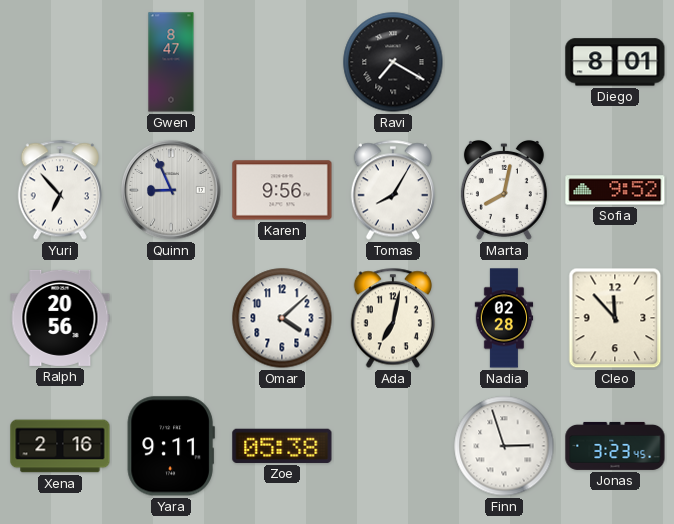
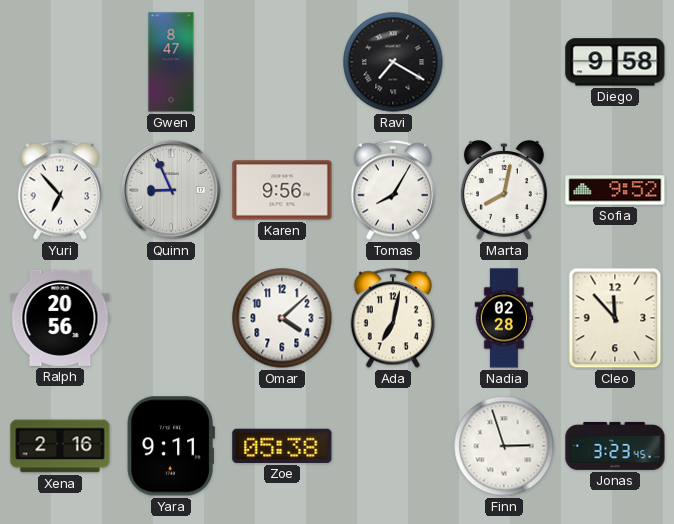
Diego: 8:01 -> 9:58
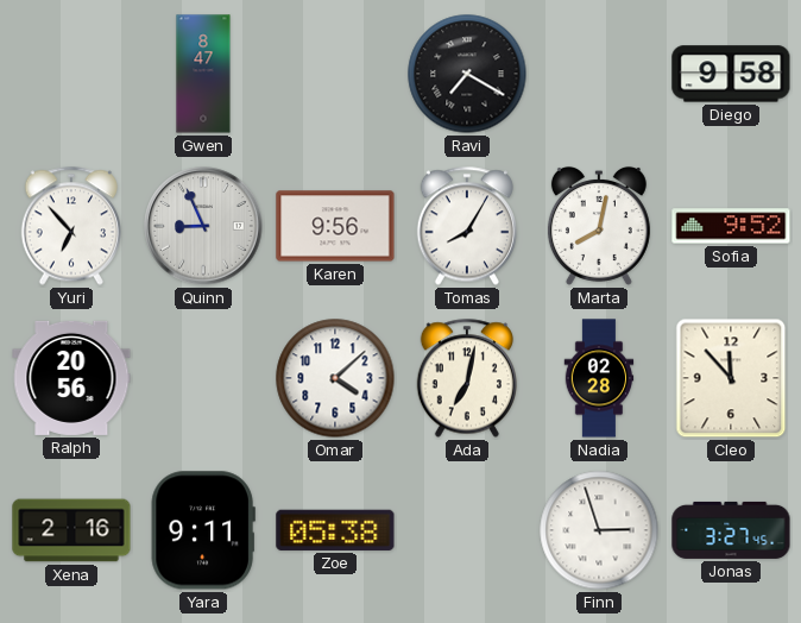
Jonas: 3:23 -> 3:27
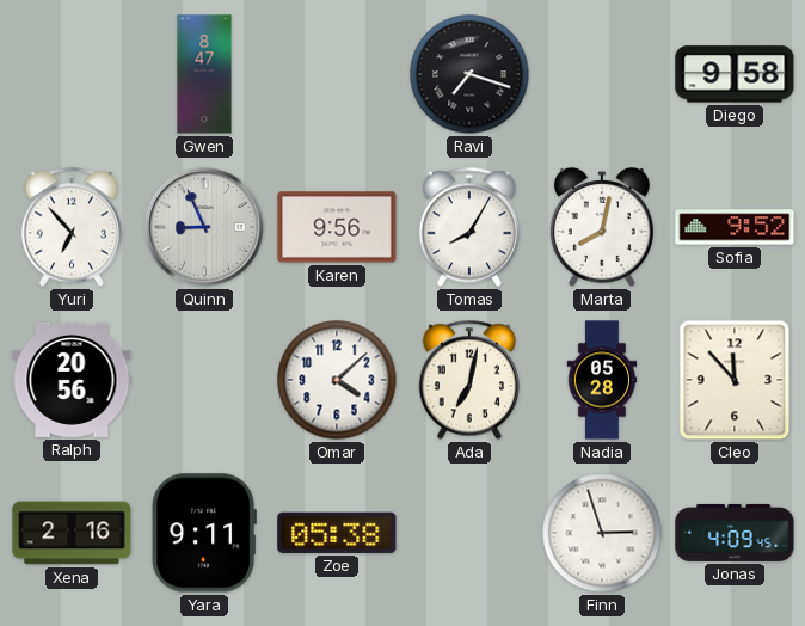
Ravi: 7:20 -> 7:18
Nadia: 02:28 -> 05:28
Jonas: 3:27 -> 4:09
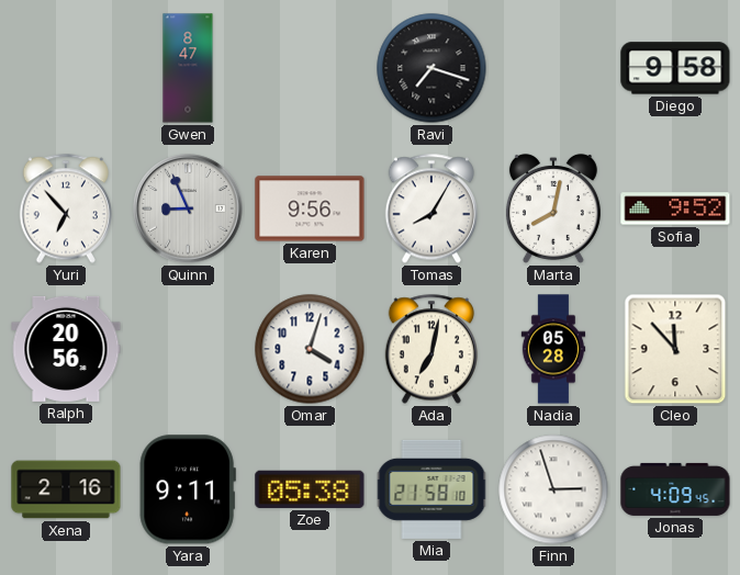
Omar: 4:08 -> 4:03
Mia: none -> 21:58
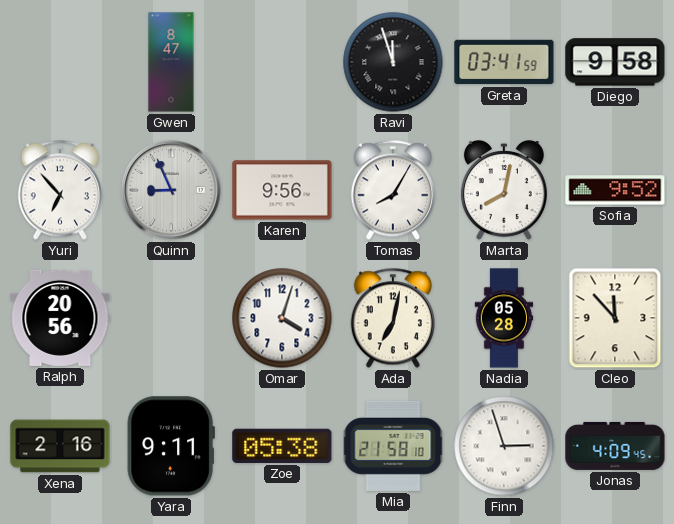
Ravi: 7:18 -> 11:57
Greta: none -> 03:41
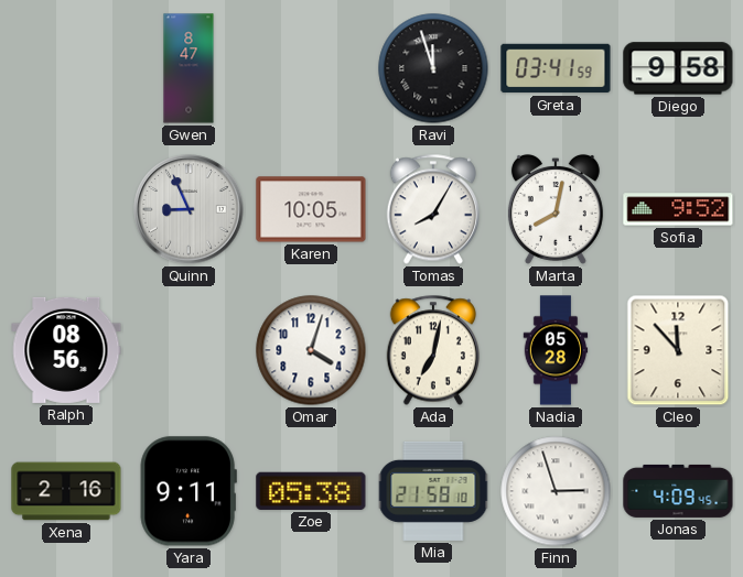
Yuri: 6:53 -> none
Karen: 9:56 -> 10:05
Ralph: 20:56 -> 08:56
